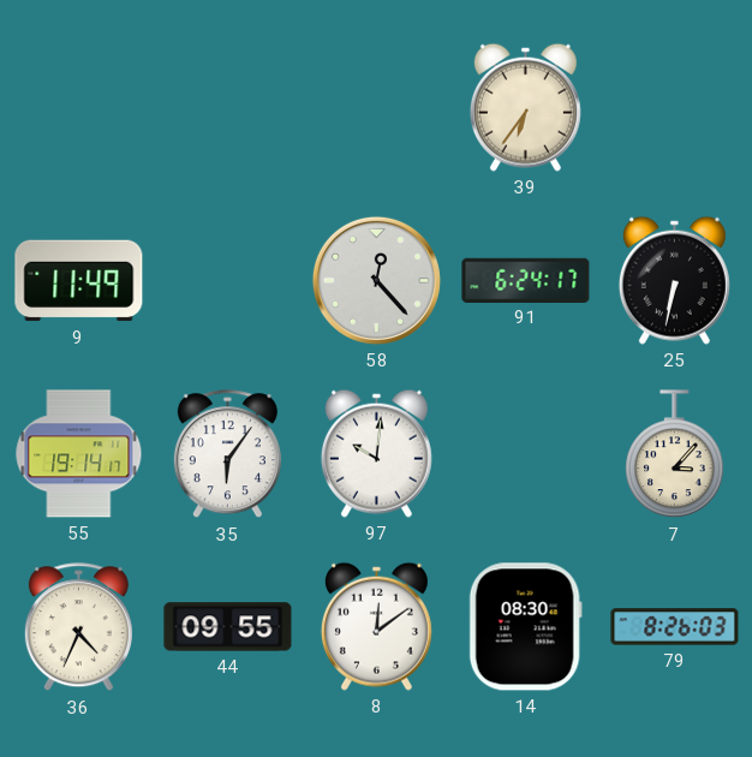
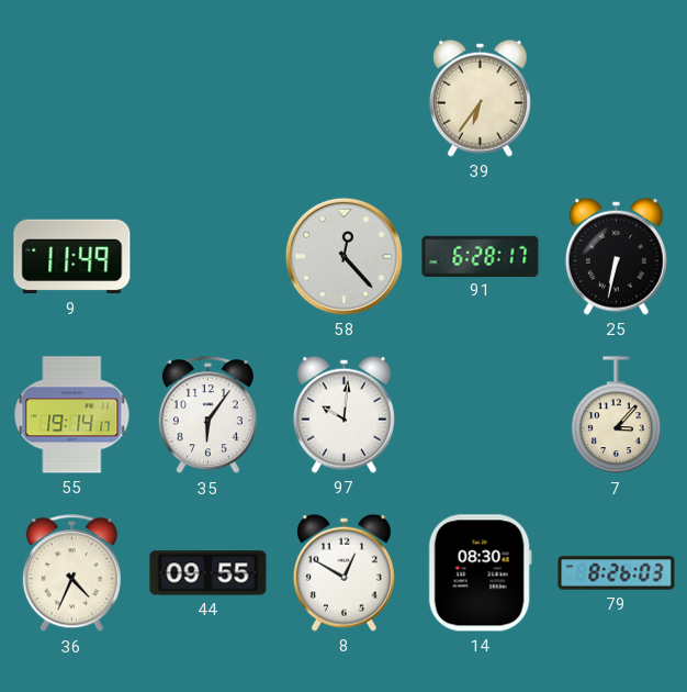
91: 6:24 -> 6:28
8: 12:09 -> 12:50
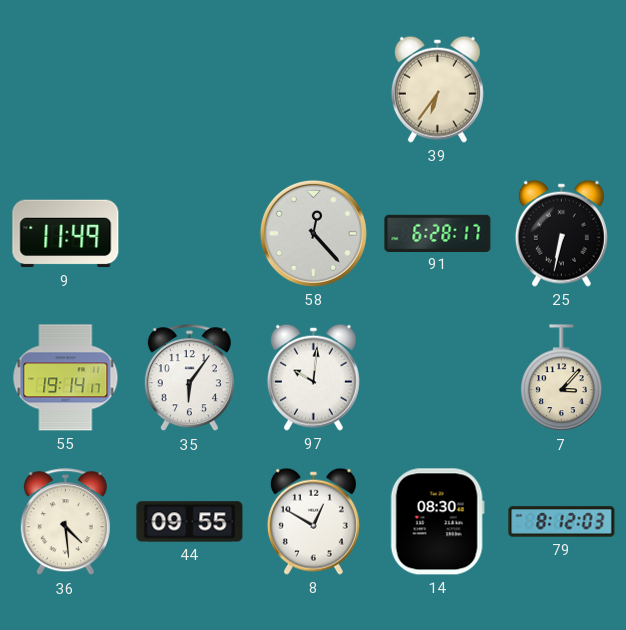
36: 4:34 -> 4:29
79: 8:26 -> 8:12
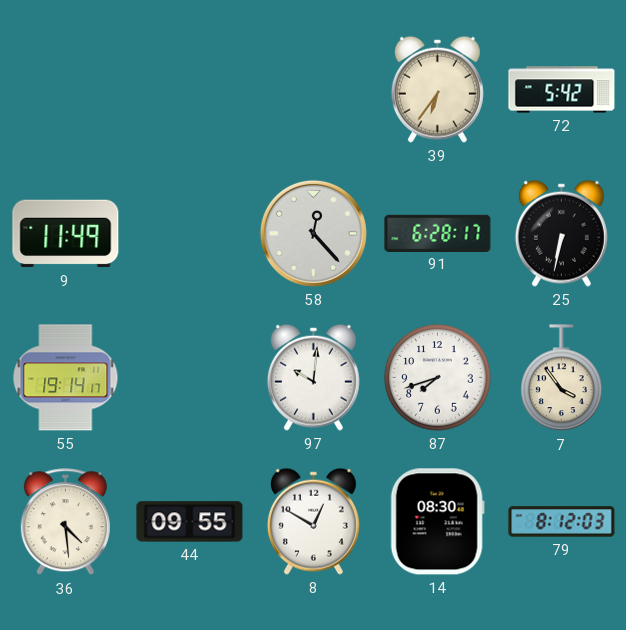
72: none -> 5:42
35: 6:06 -> none
87: none -> 7:42
7: 3:07 -> 3:54
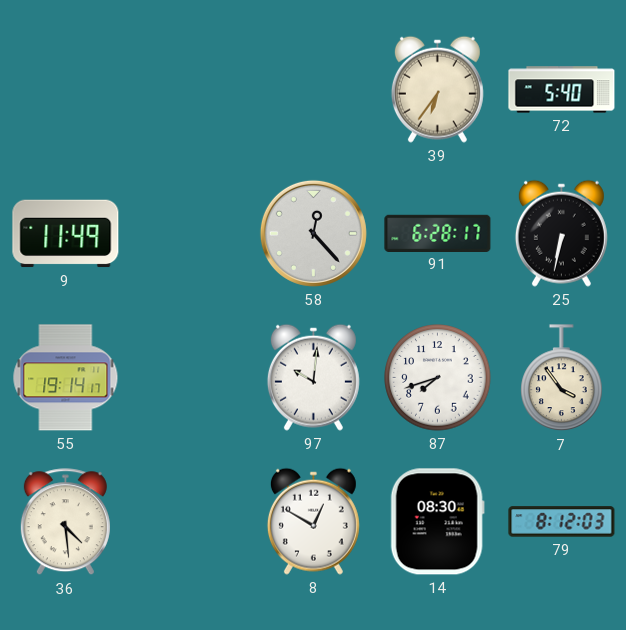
72: 5:42 -> 5:40
44: 09:55 -> none
